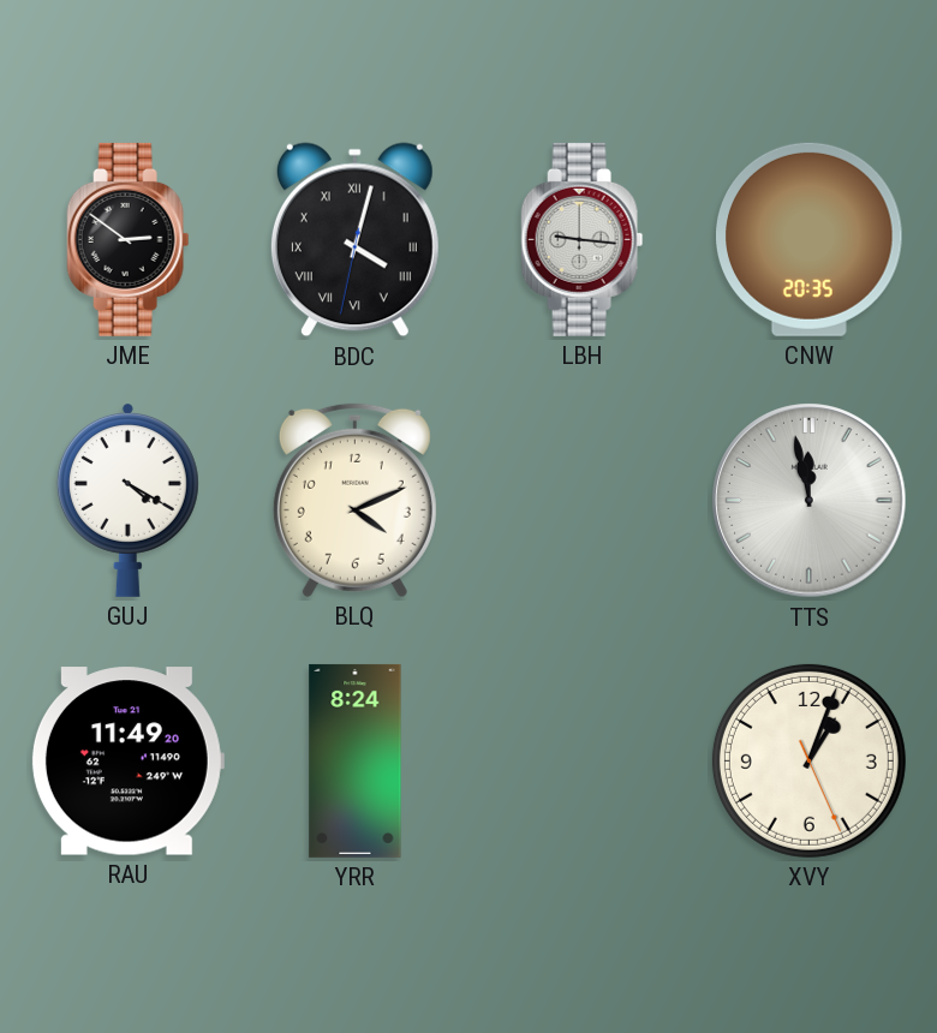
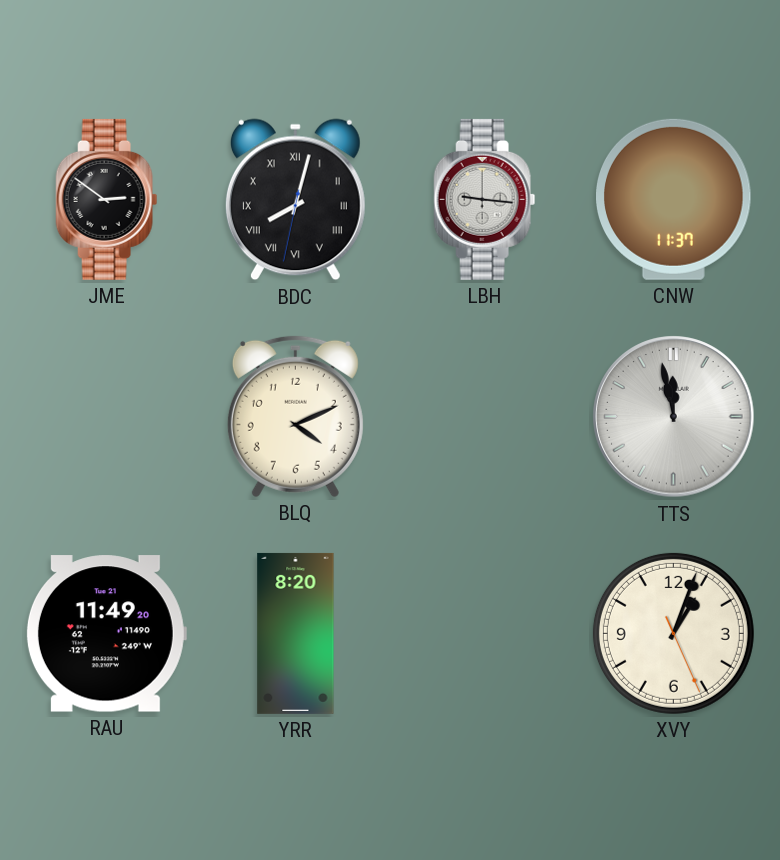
BDC: 4:02 -> 8:02
CNW: 20:35 -> 11:37
GUJ: 4:20 -> none
YRR: 8:24 -> 8:20
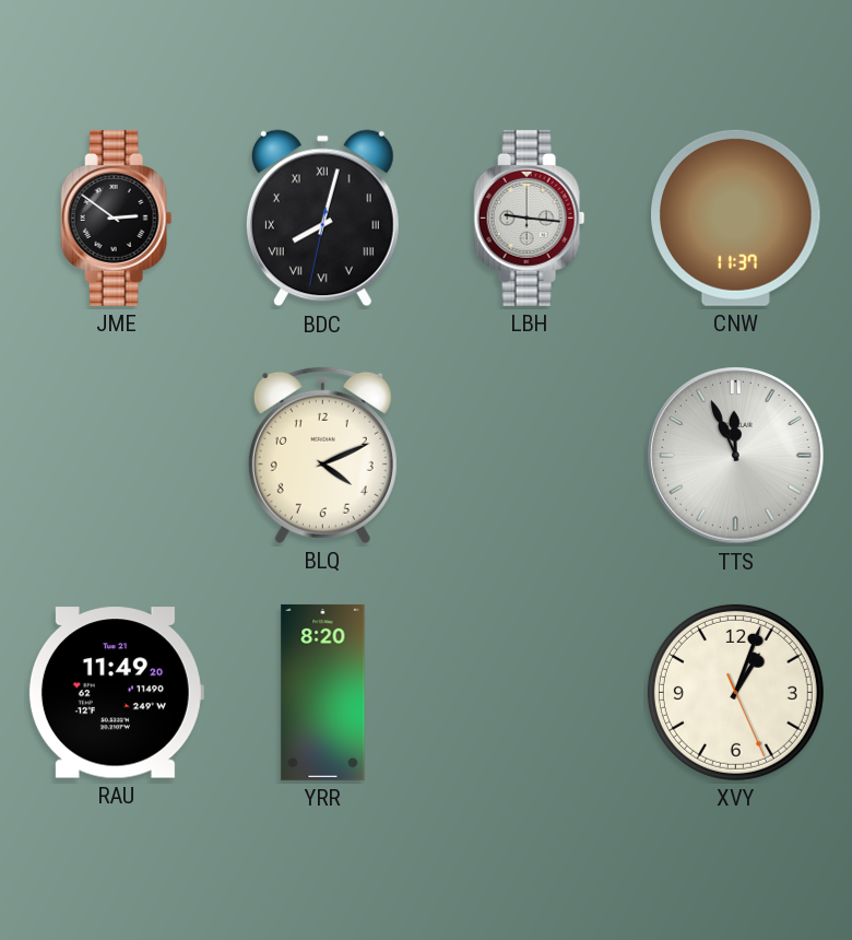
TTS: 11:58 -> 11:56
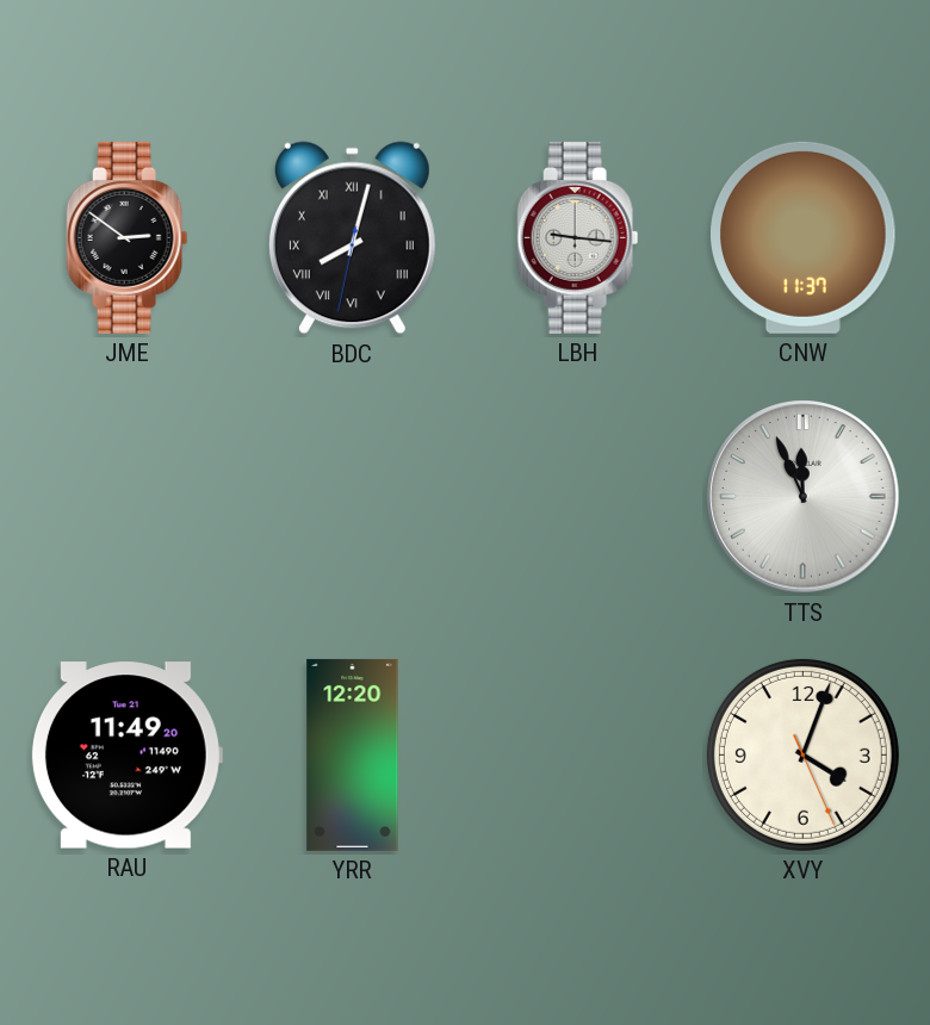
BLQ: 4:11 -> none
YRR: 8:20 -> 12:20
XVY: 1:03 -> 4:03
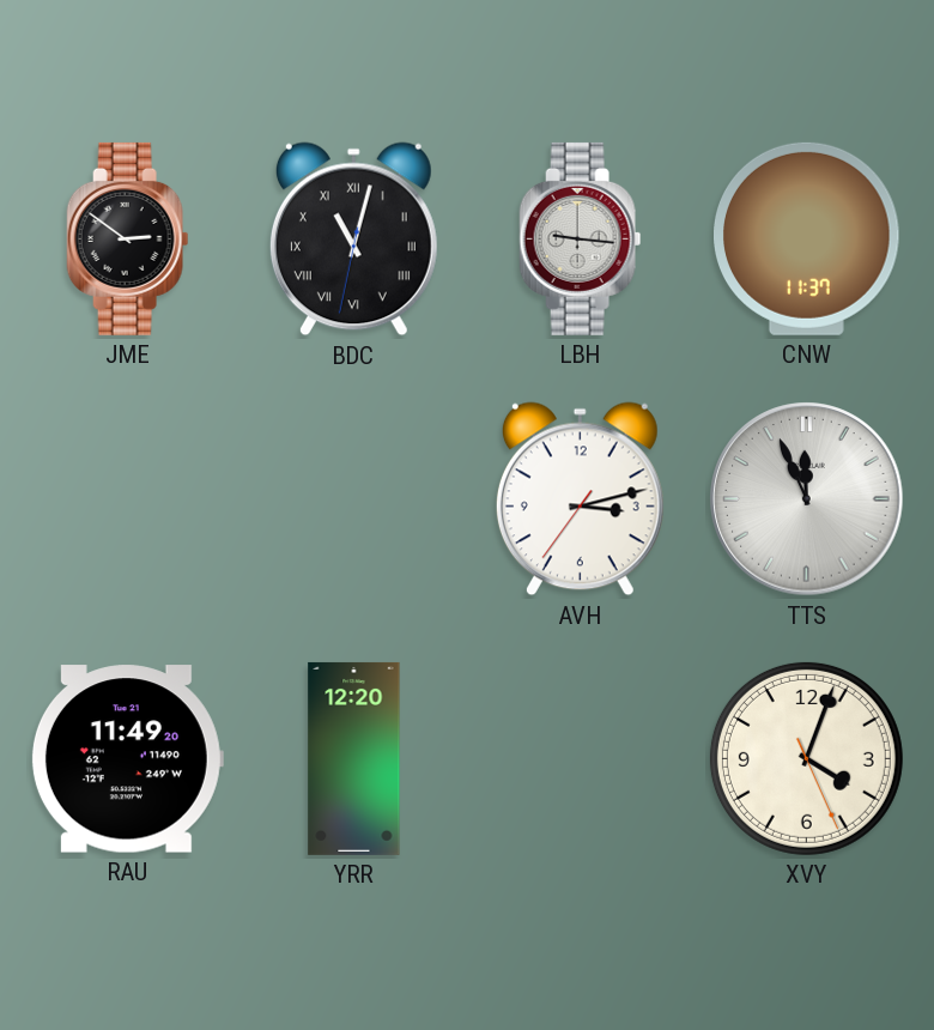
BDC: 8:02 -> 11:02
AVH: none -> 3:12
